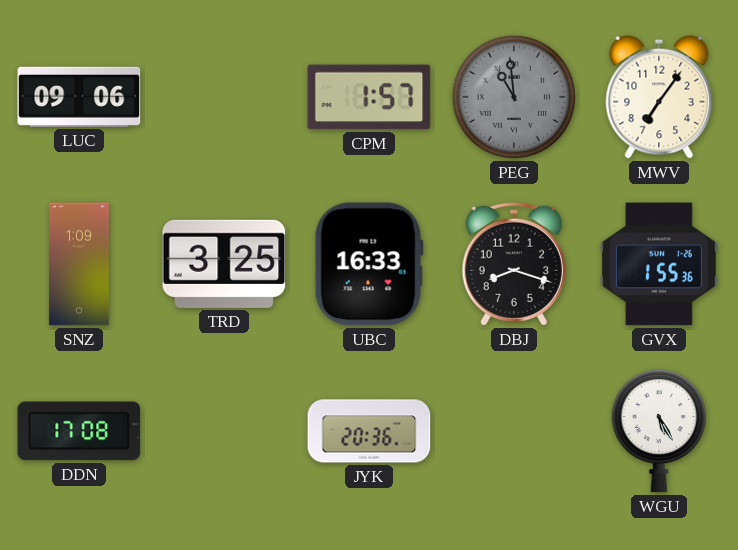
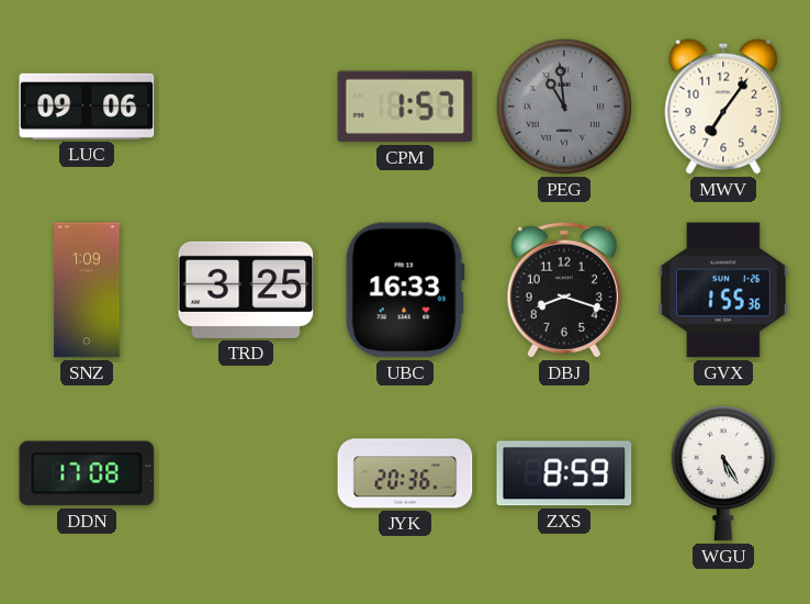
ZXS: none -> 8:59
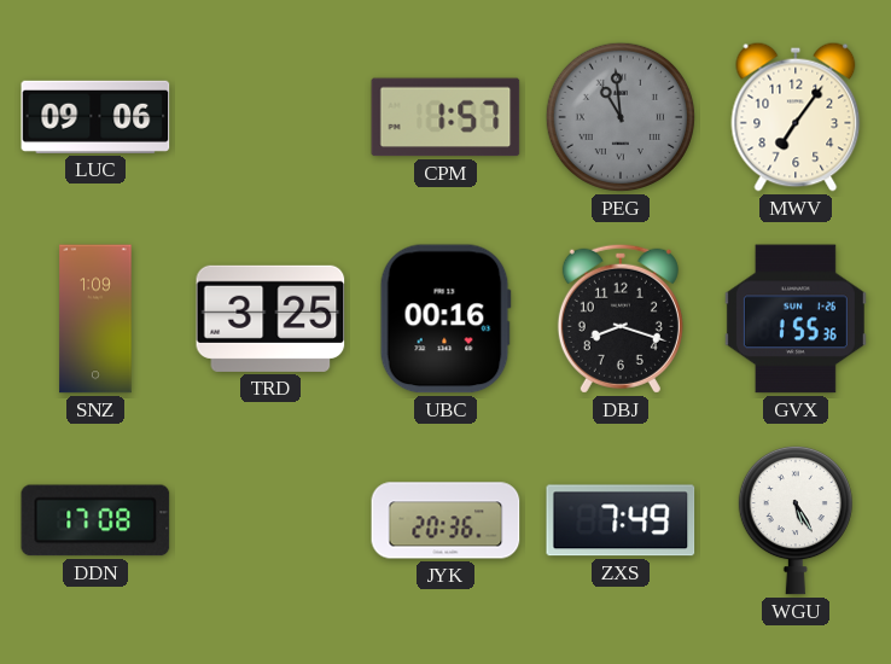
UBC: 16:33 -> 00:16
ZXS: 8:59 -> 7:49
